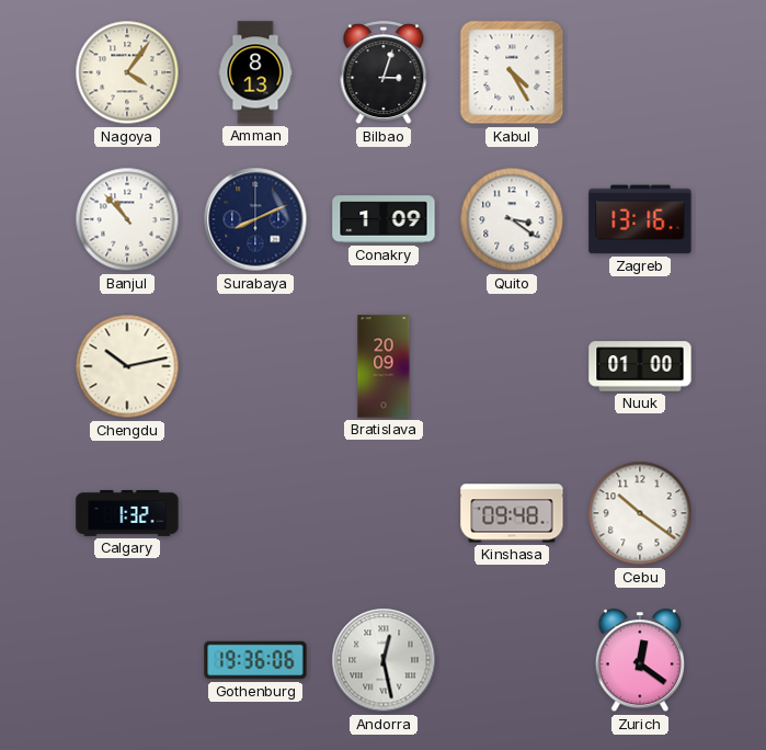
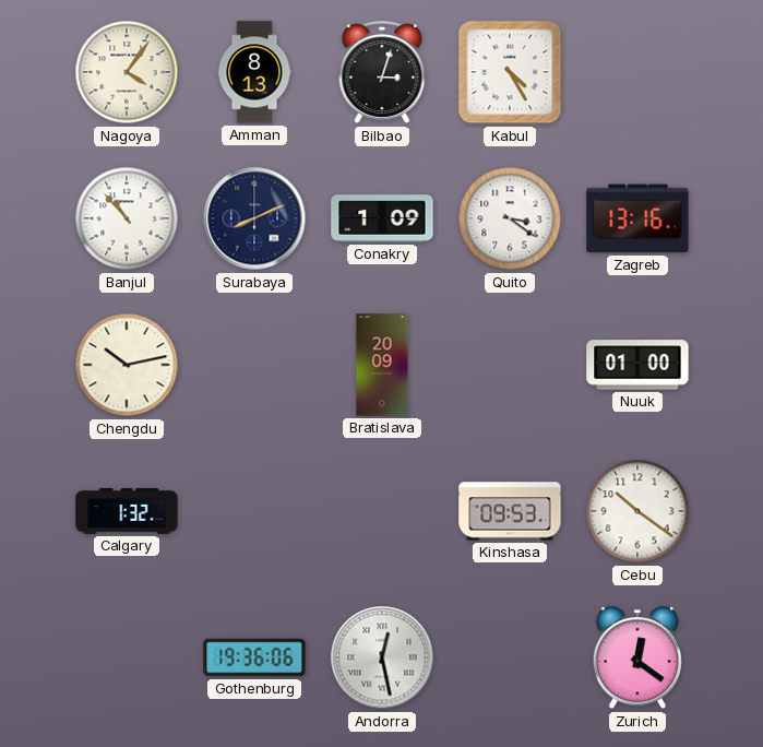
Kinshasa: 09:48 -> 09:53
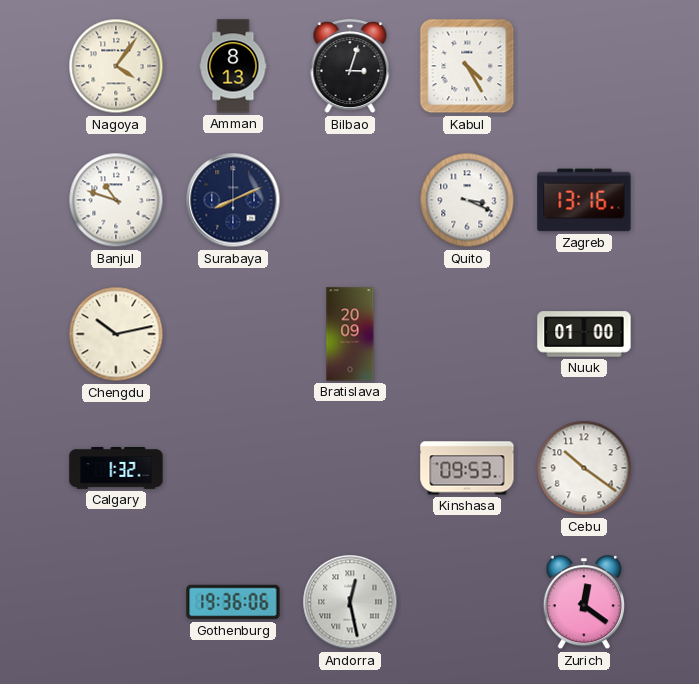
Banjul: 10:53 -> 10:48
Conakry: 1:09 -> none
Quito: 3:21 -> 3:19
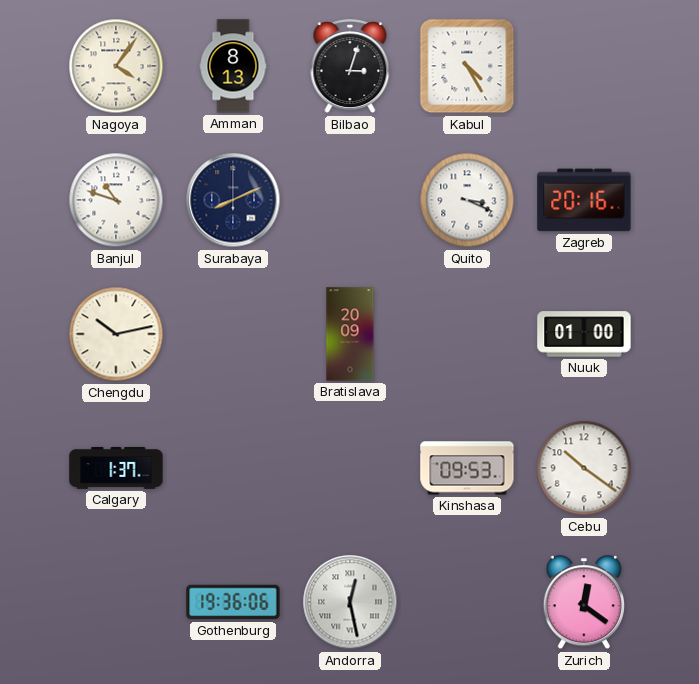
Zagreb: 13:16 -> 20:16
Calgary: 1:32 -> 1:37
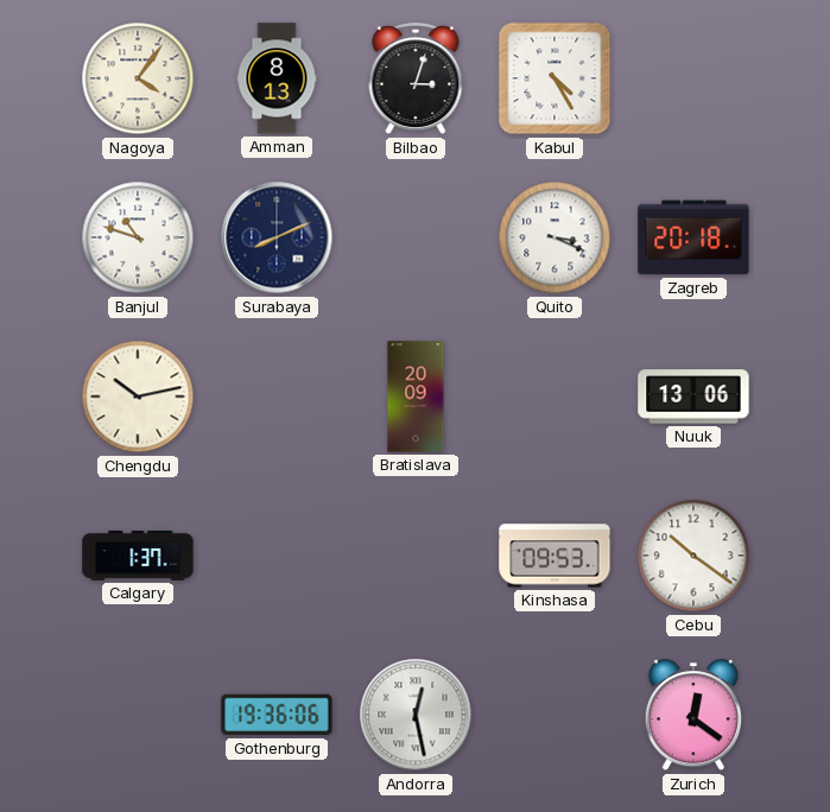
Zagreb: 20:16 -> 20:18
Nuuk: 01:00 -> 13:06
